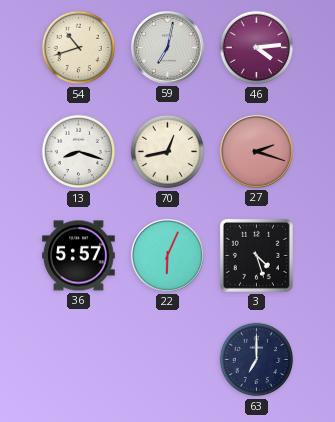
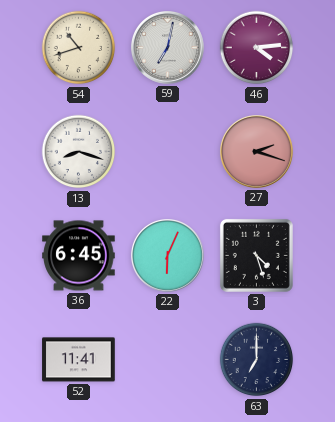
70: 12:43 -> none
36: 5:57 -> 6:45
52: none -> 11:41
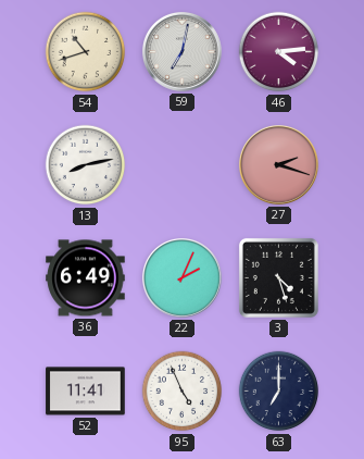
13: 8:18 -> 8:13
36: 6:45 -> 6:49
22: 6:04 -> 2:04
95: none -> 4:56
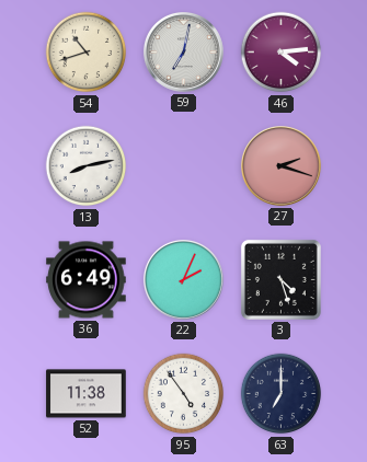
52: 11:41 -> 11:38
95: 4:56 -> 4:54
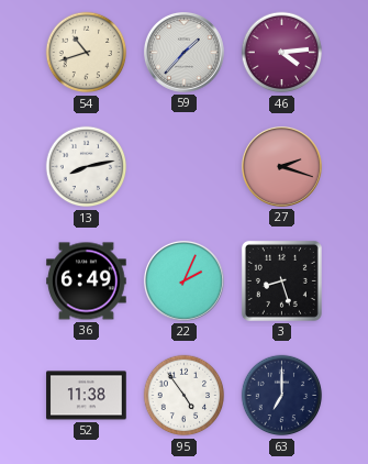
59: 7:02 -> 1:37
3: 4:27 -> 8:27
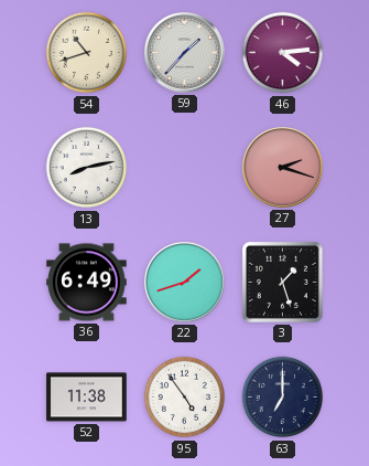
22: 2:04 -> 1:42
3: 8:27 -> 1:27
